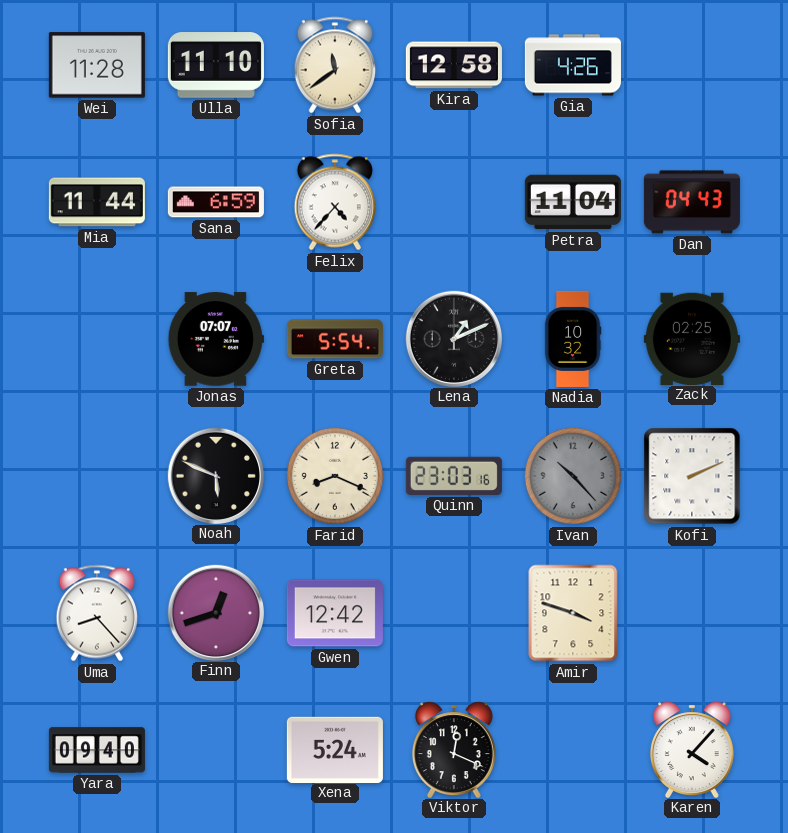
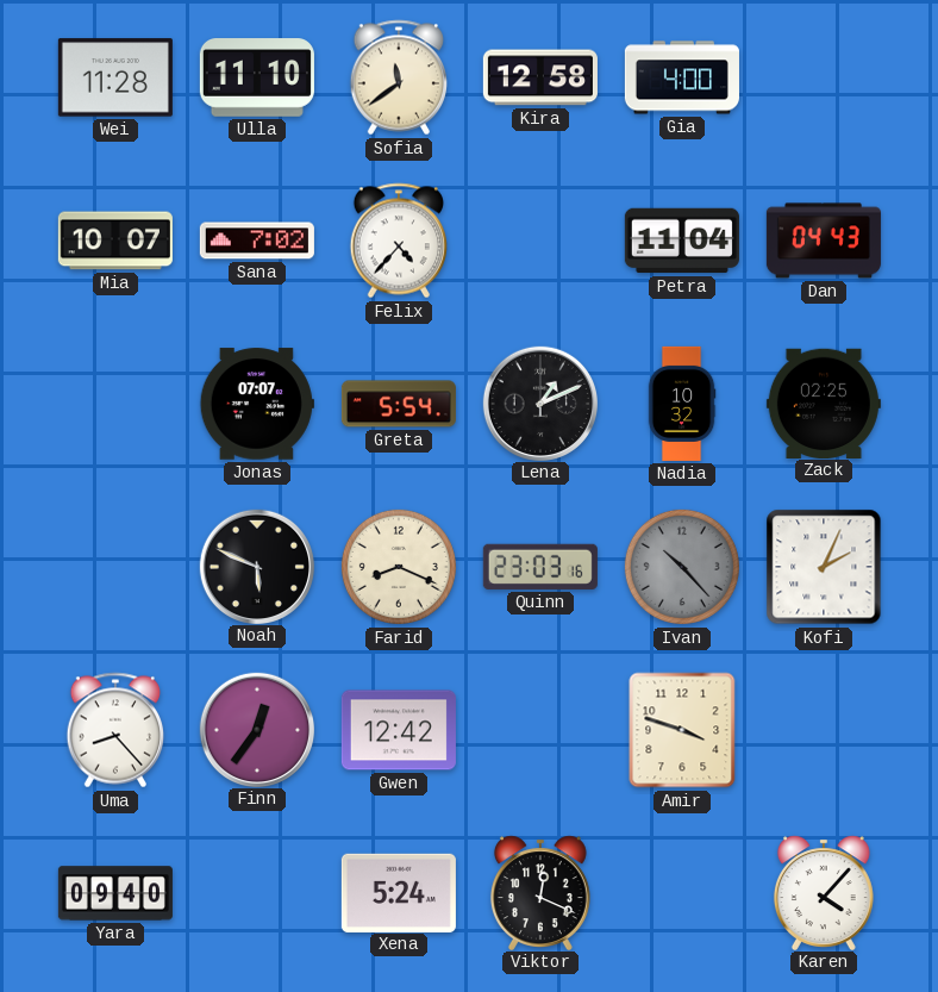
Gia: 4:26 -> 4:00
Mia: 11:44 -> 10:07
Sana: 6:59 -> 7:02
Kofi: 2:11 -> 2:04
Finn: 12:42 -> 12:36
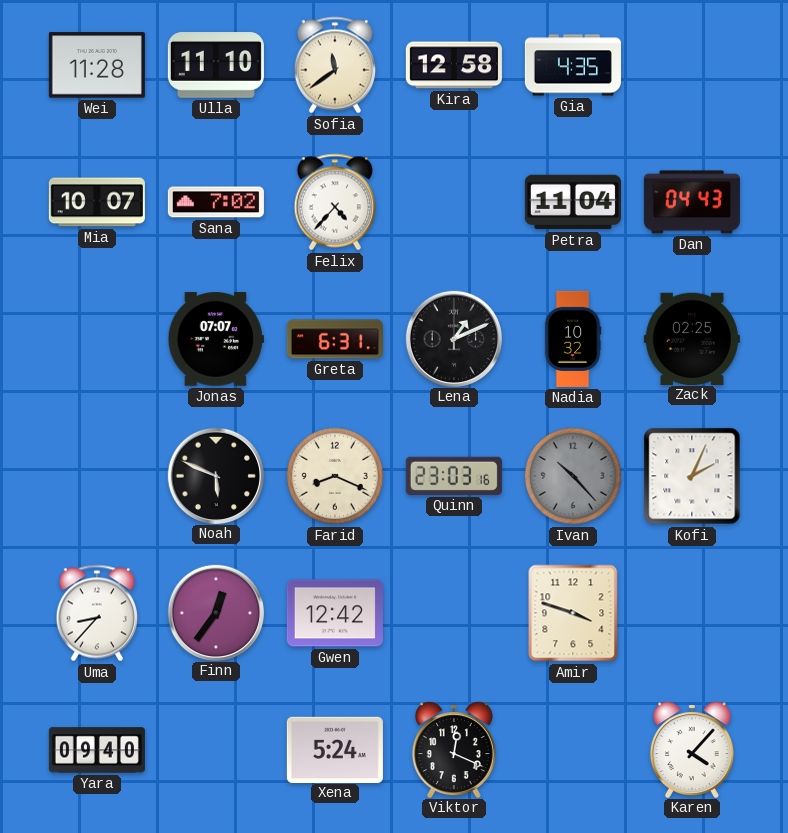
Gia: 4:00 -> 4:35
Greta: 5:54 -> 6:31
Uma: 8:23 -> 8:37
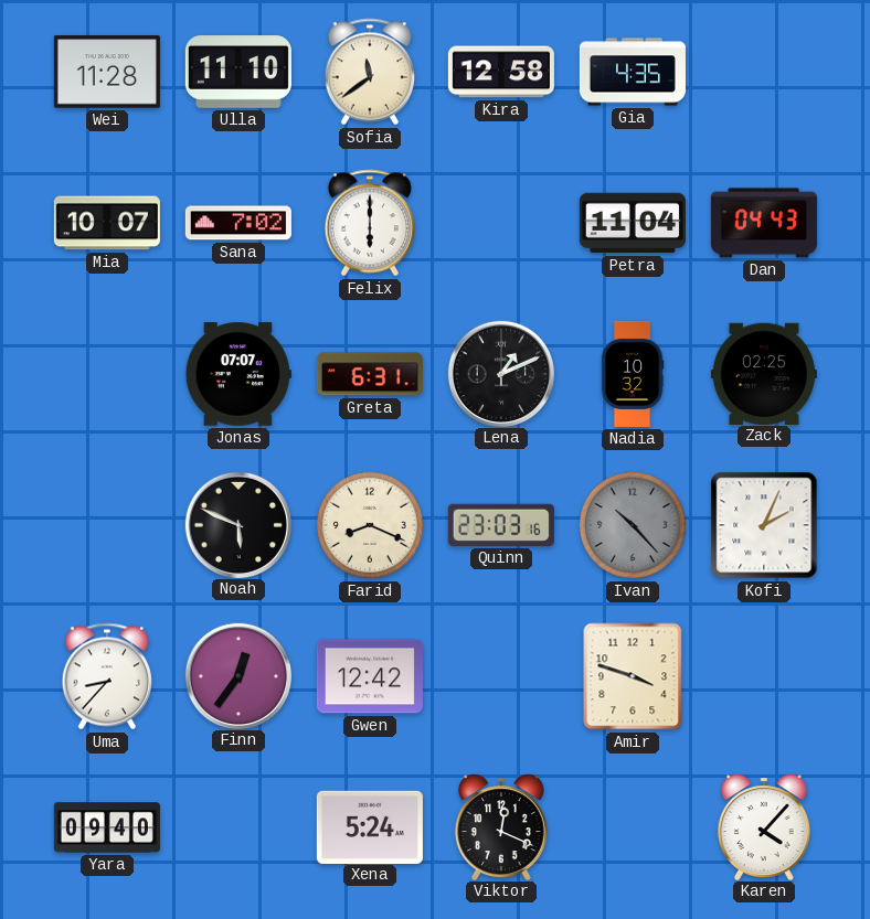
Felix: 4:37 -> 6:00
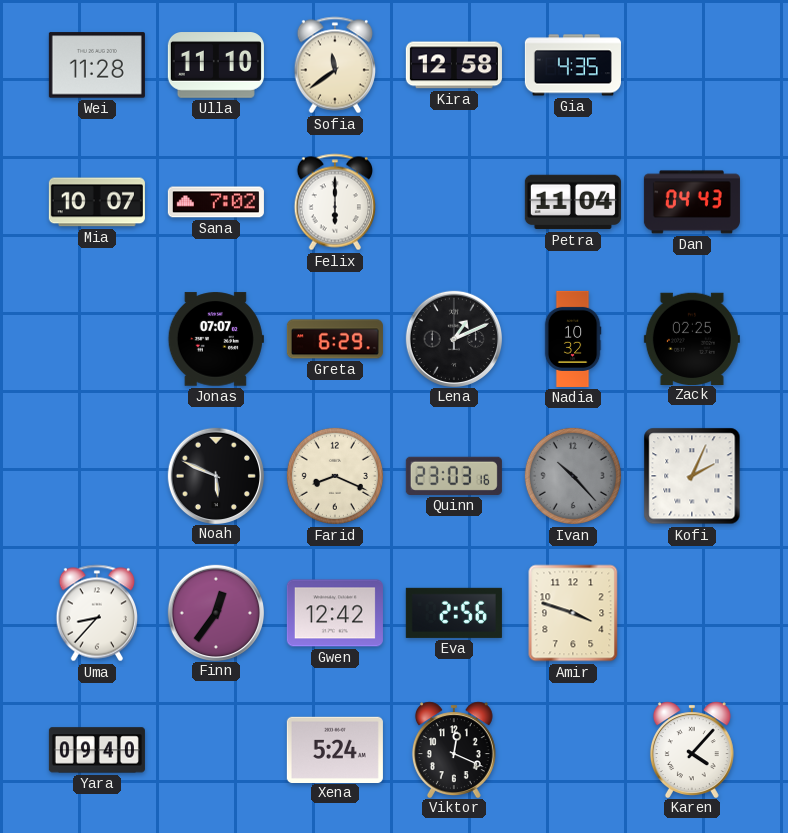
Greta: 6:31 -> 6:29
Eva: none -> 2:56
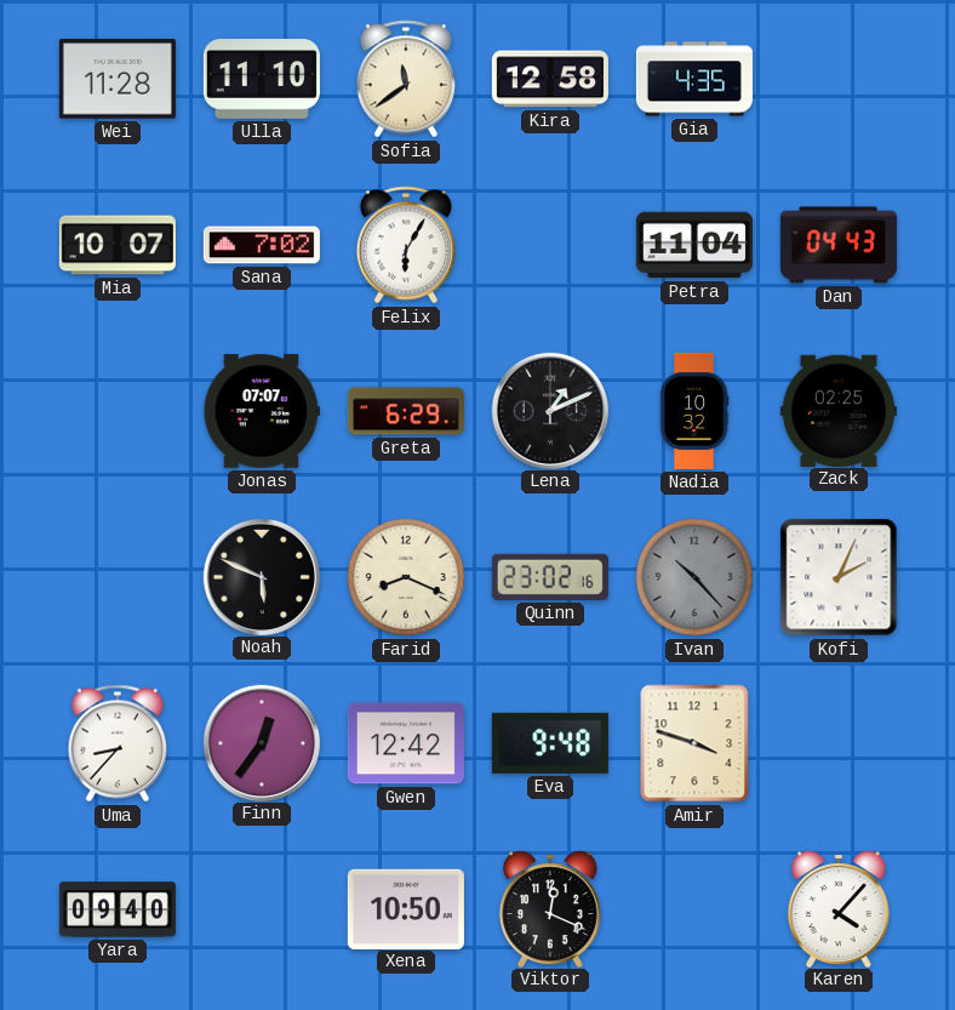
Felix: 6:00 -> 6:05
Quinn: 23:03 -> 23:02
Eva: 2:56 -> 9:48
Xena: 5:24 -> 10:50
